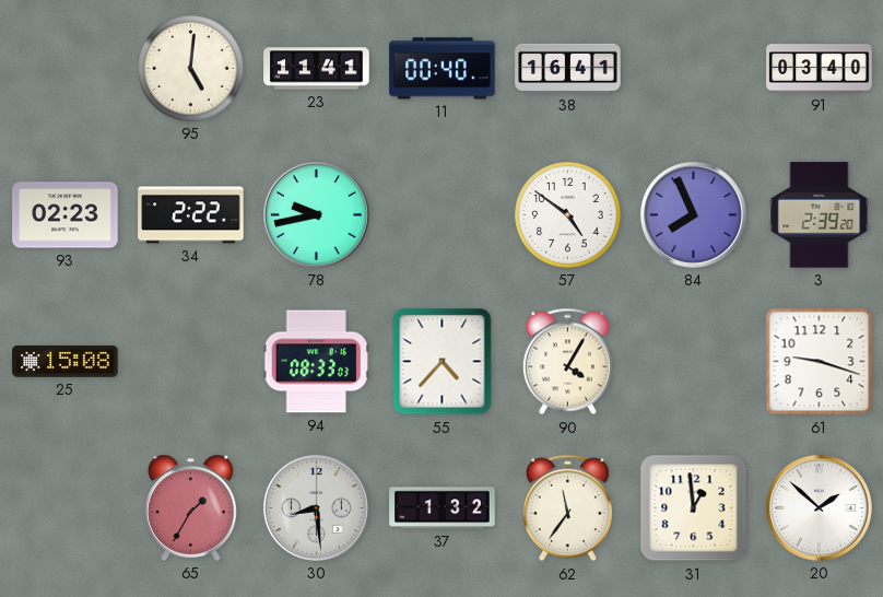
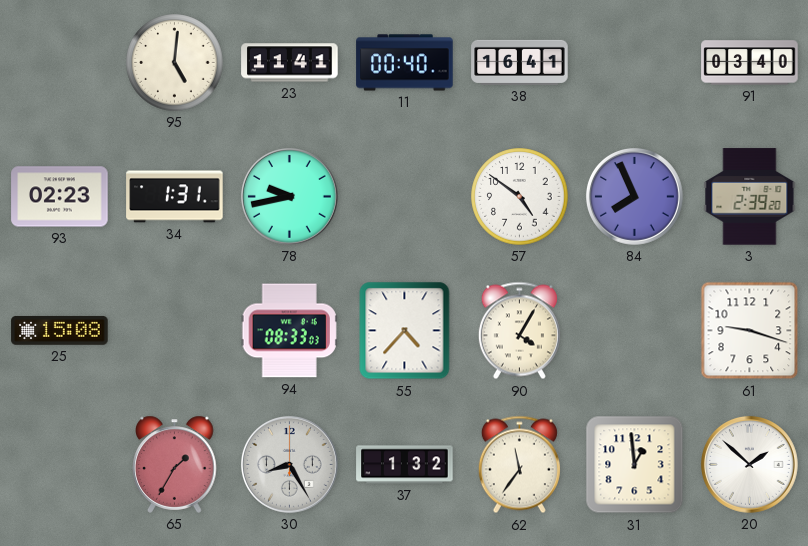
34: 2:22 -> 1:31
30: 8:29 -> 8:25
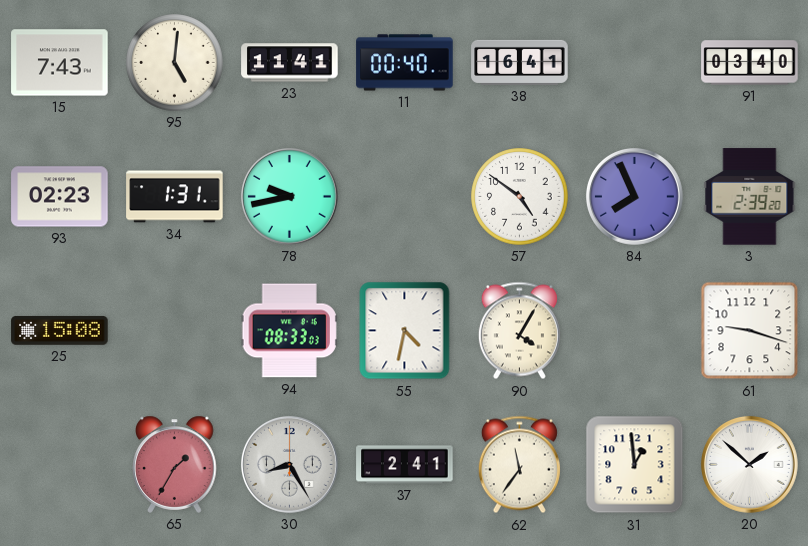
15: none -> 7:43
55: 4:37 -> 4:32
37: 1:32 -> 2:41
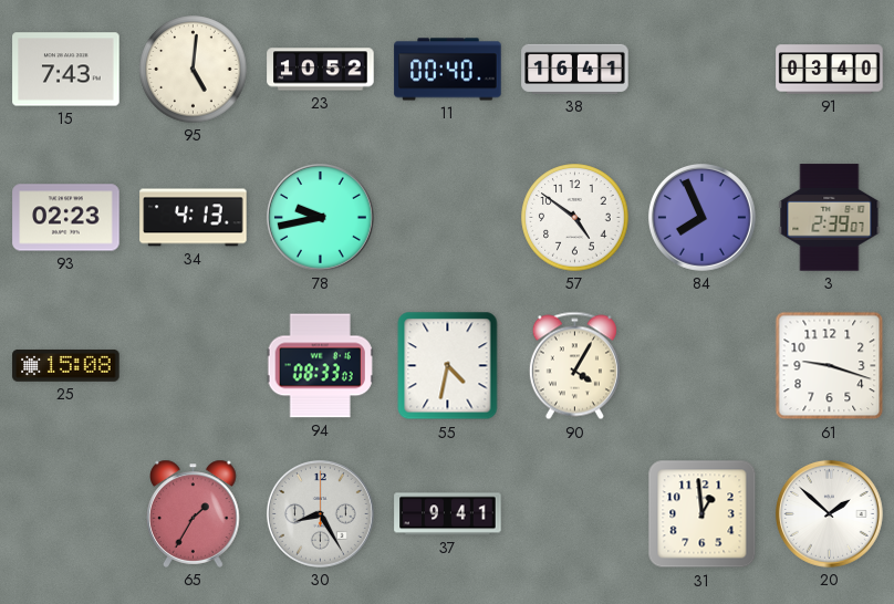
23: 11:41 -> 10:52
34: 1:31 -> 4:13
3: 2:39:20 -> 2:39:07
37: 2:41 -> 9:41
62: 11:36 -> none
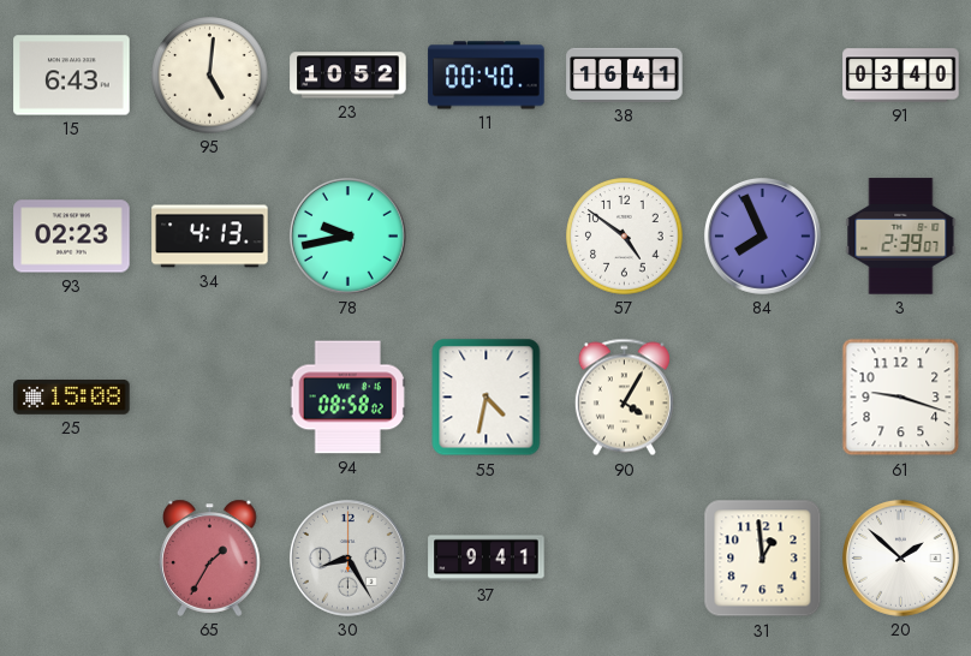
15: 7:43 -> 6:43
94: 08:33 -> 08:58
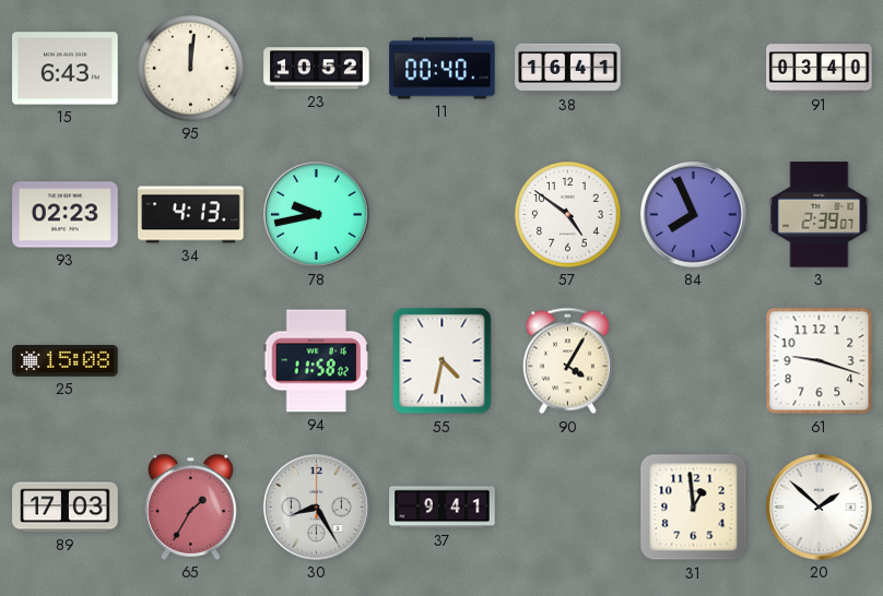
95: 5:01 -> 12:01
94: 08:58 -> 11:58
89: none -> 17:03
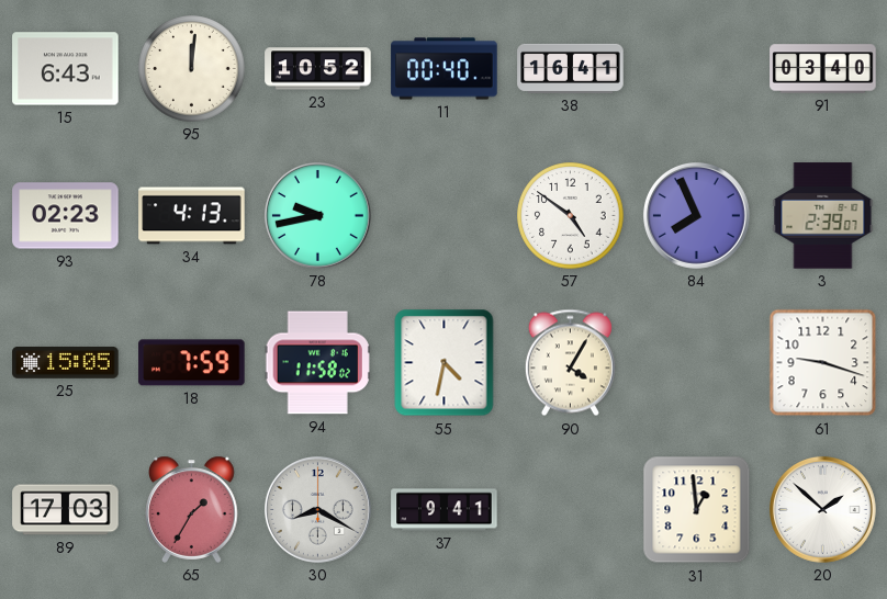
25: 15:08 -> 15:05
18: none -> 7:59
30: 8:25 -> 8:20
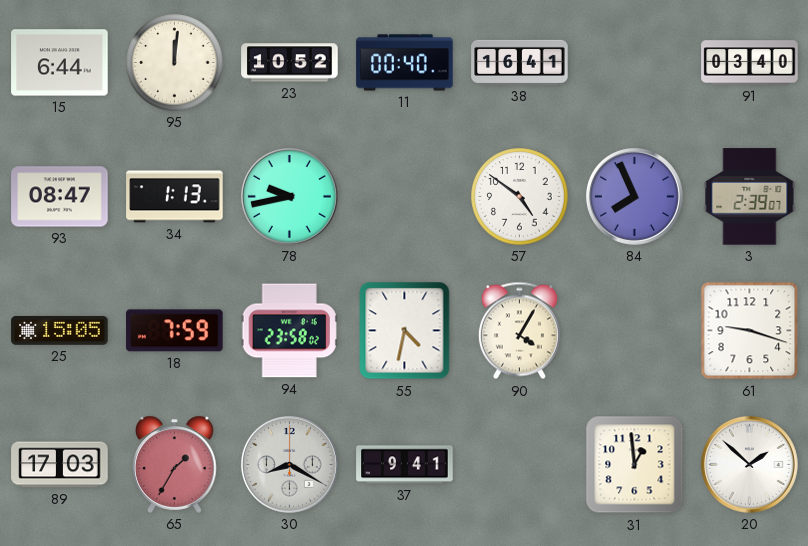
15: 6:43 -> 6:44
93: 02:23 -> 08:47
34: 4:13 -> 1:13
94: 11:58 -> 23:58
